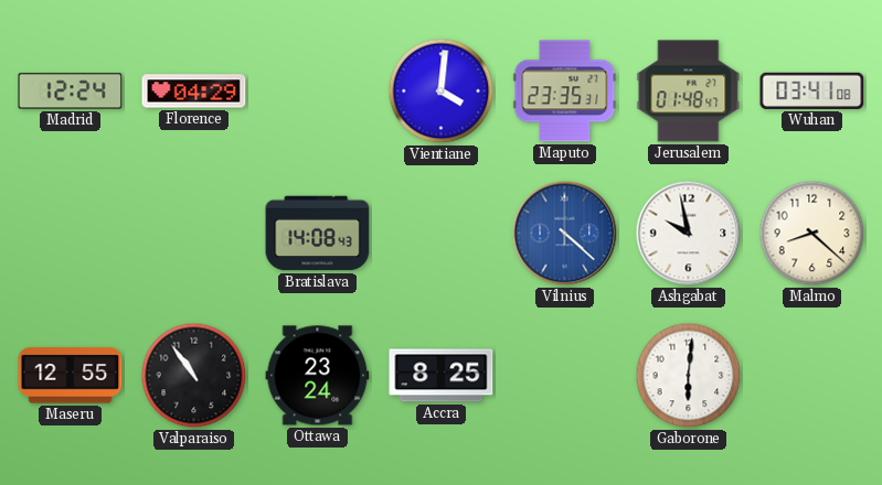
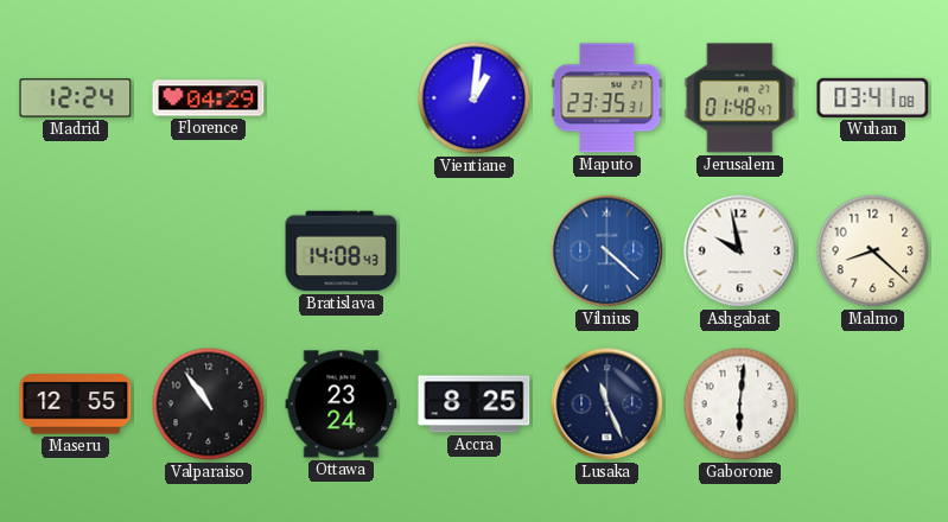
Vientiane: 4:01 -> 1:01
Lusaka: none -> 11:26
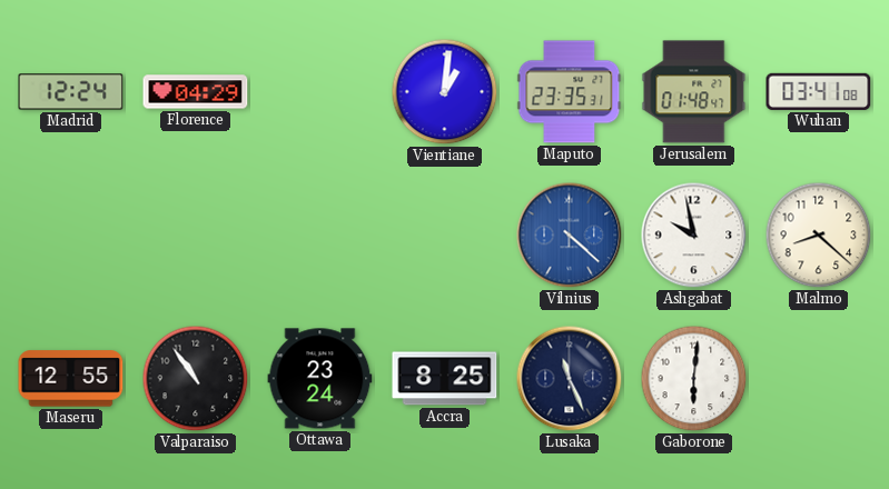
Bratislava: 14:08 -> none
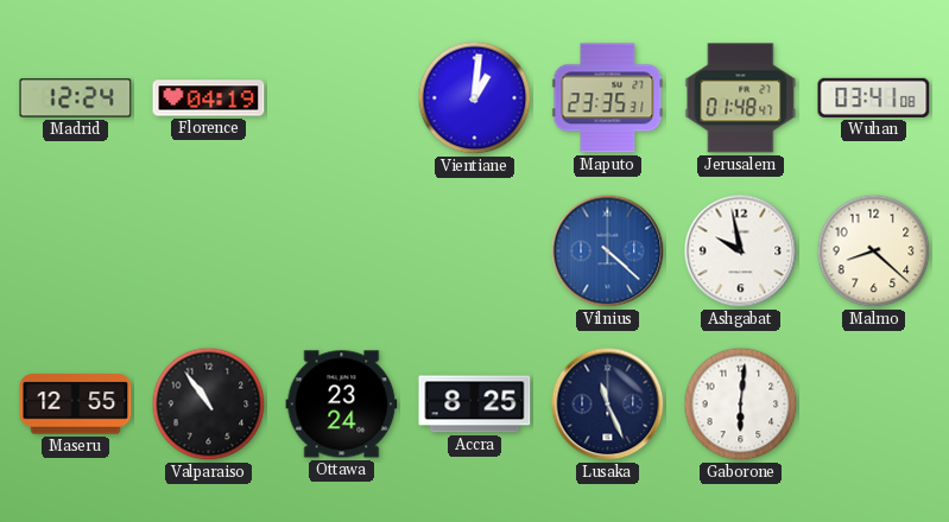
Florence: 04:29 -> 04:19
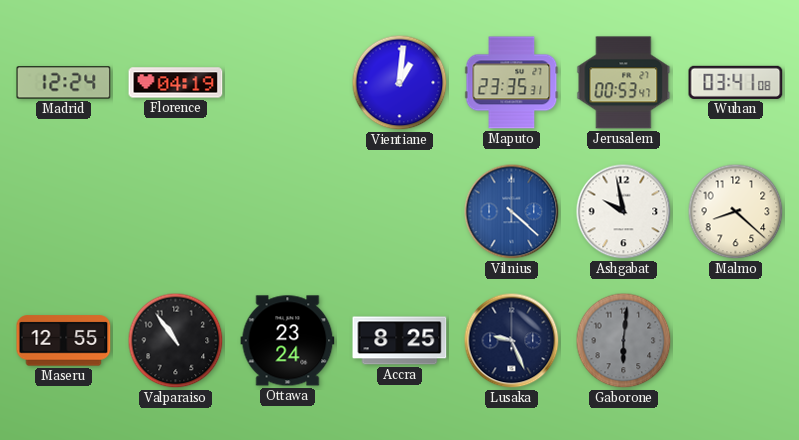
Jerusalem: 01:48 -> 00:53
Lusaka: 11:26 -> 9:26
Gaborone dial: white -> grey
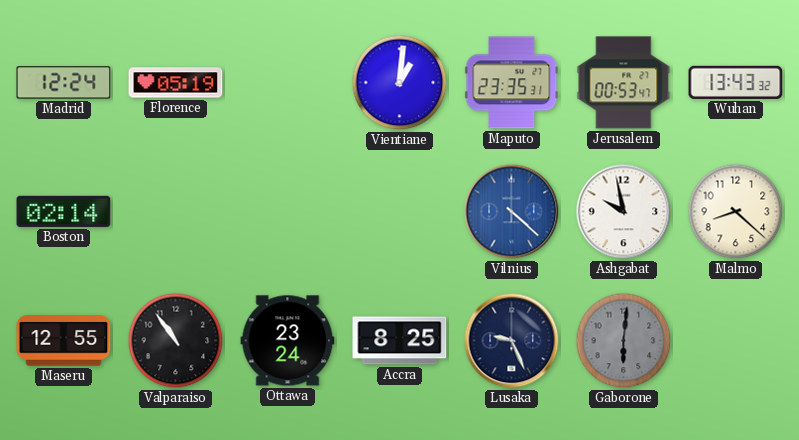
Florence: 04:19 -> 05:19
Wuhan: 03:41 -> 13:43
Boston: none -> 02:14
